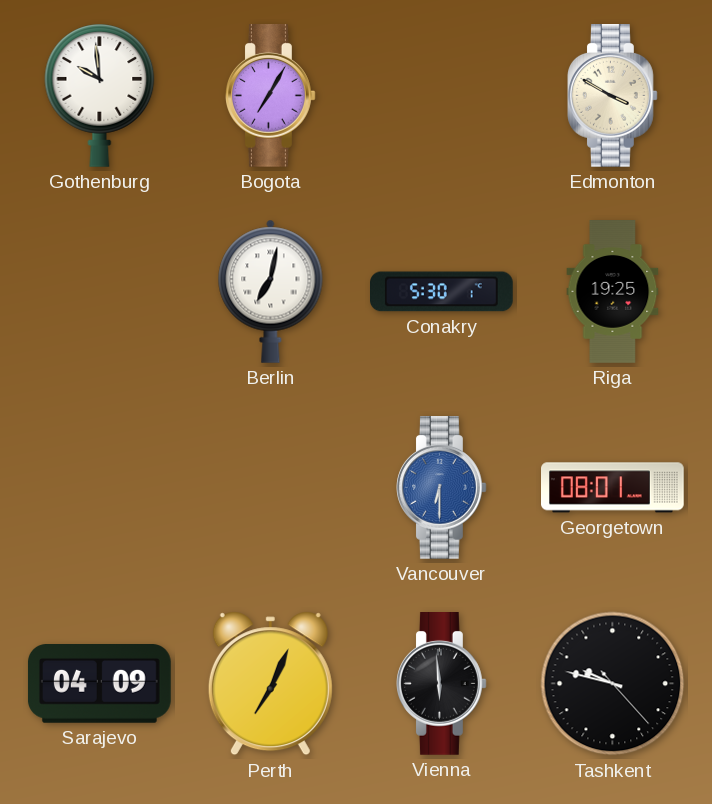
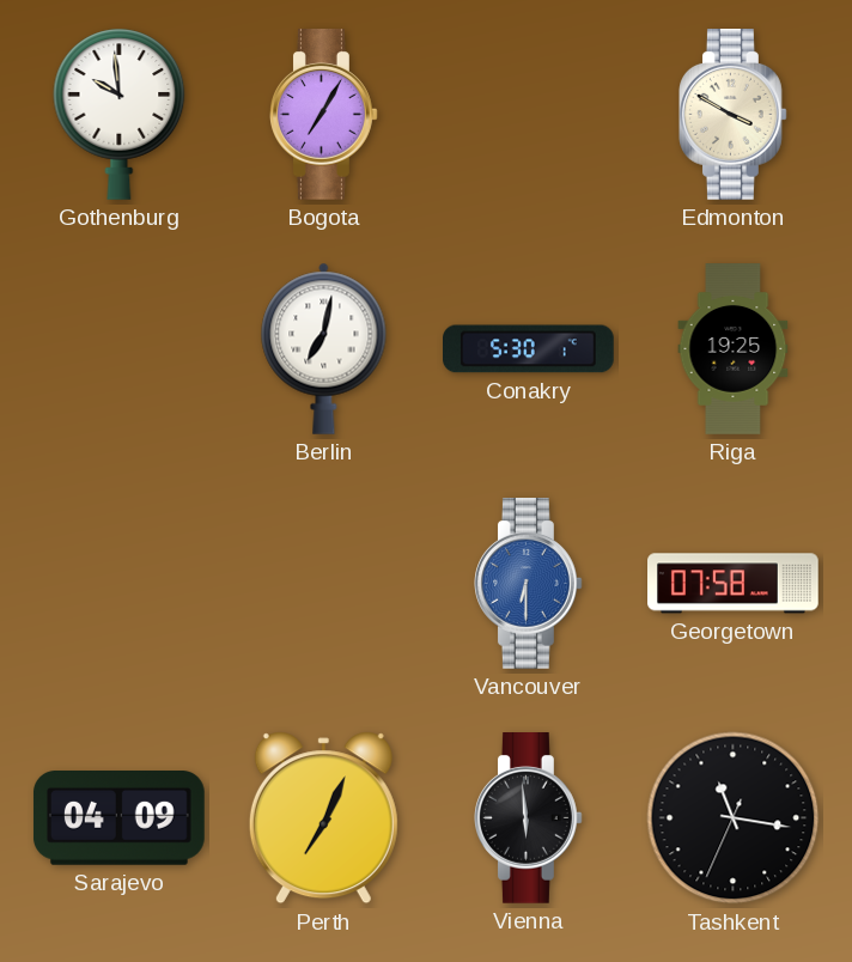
Georgetown: 08:01 -> 07:58
Tashkent: 9:47 -> 11:16
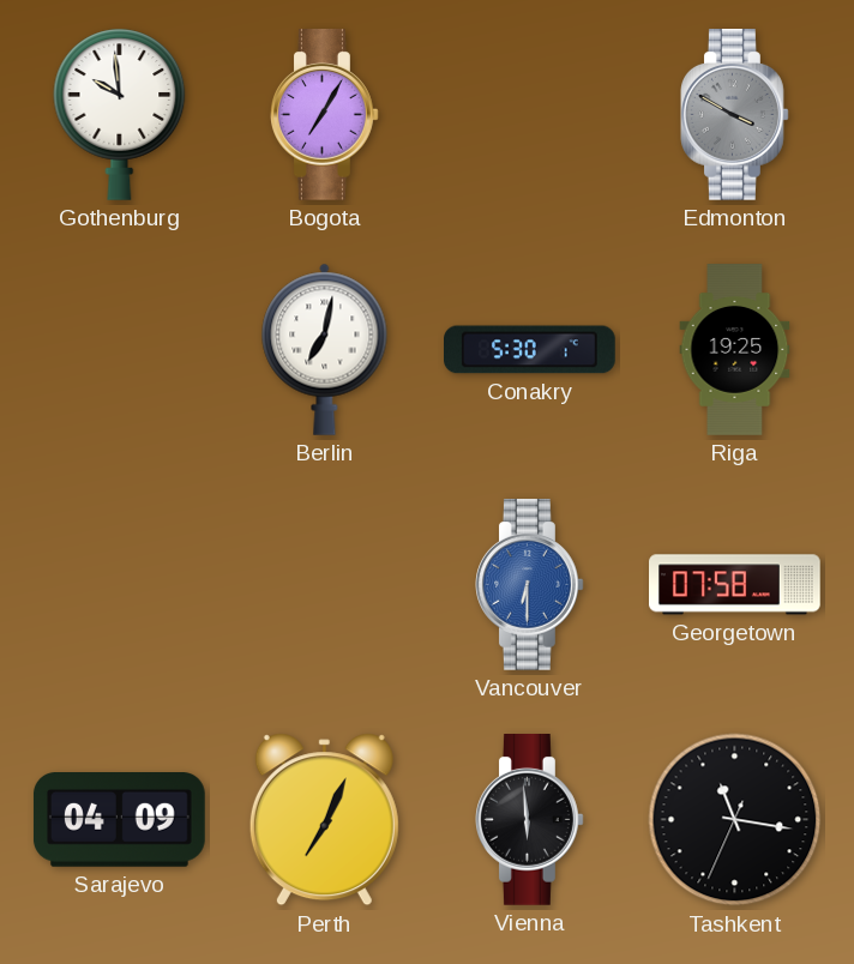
Edmonton dial: cream -> grey
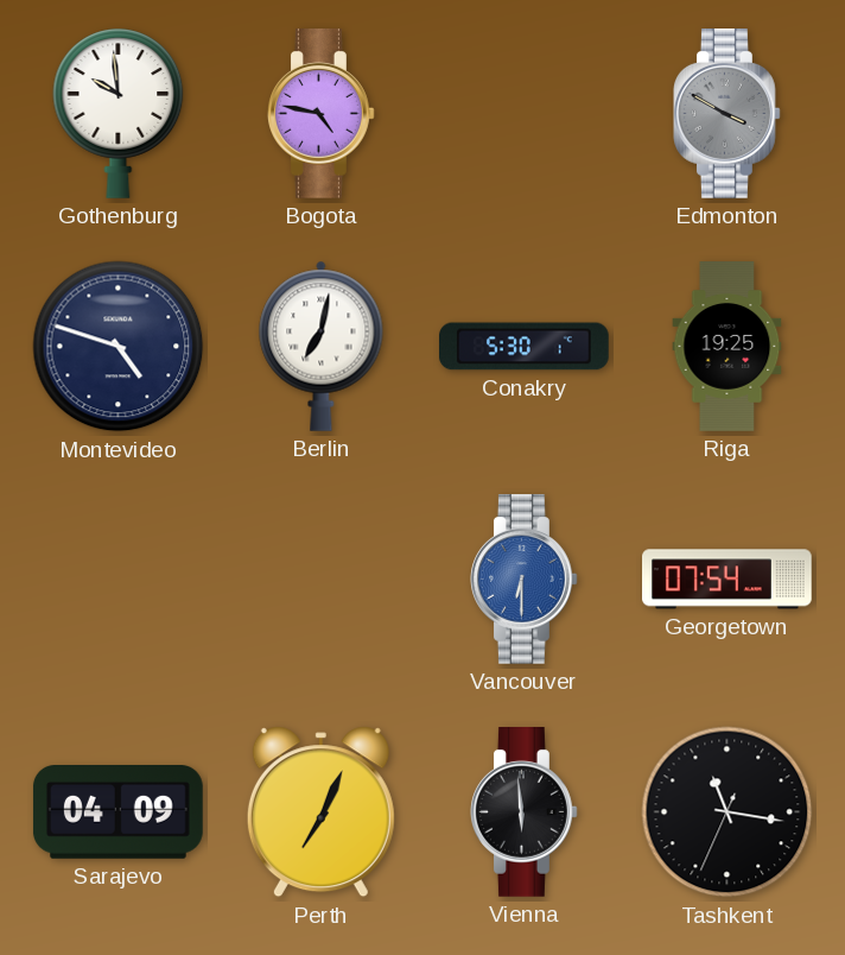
Bogota: 7:05 -> 4:47
Montevideo: none -> 4:48
Georgetown: 07:58 -> 07:54
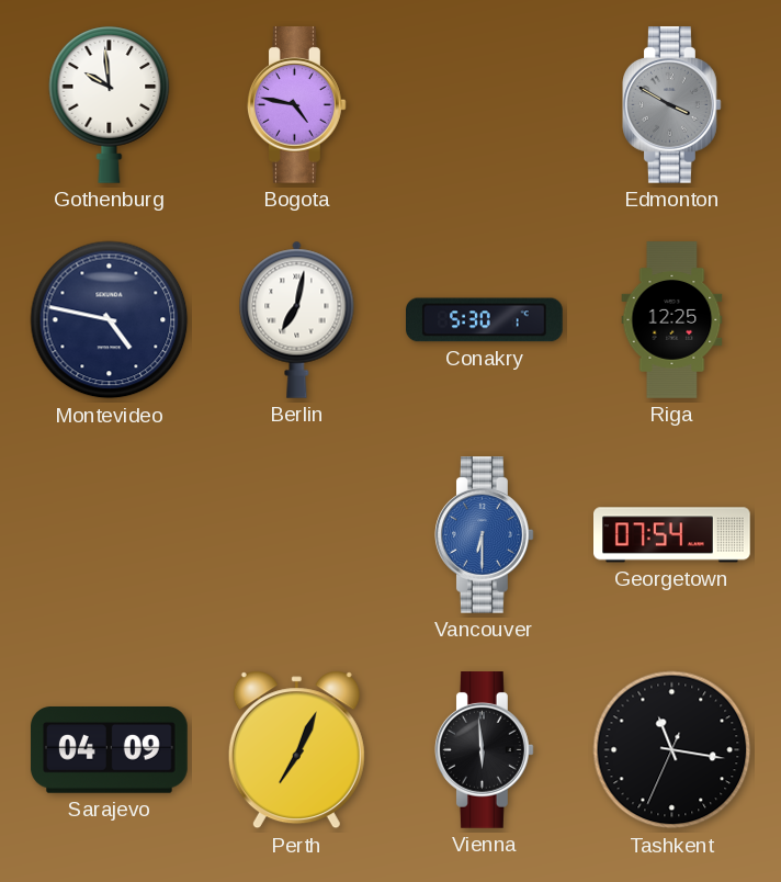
Montevideo: 4:48 -> 4:47
Riga: 19:25 -> 12:25
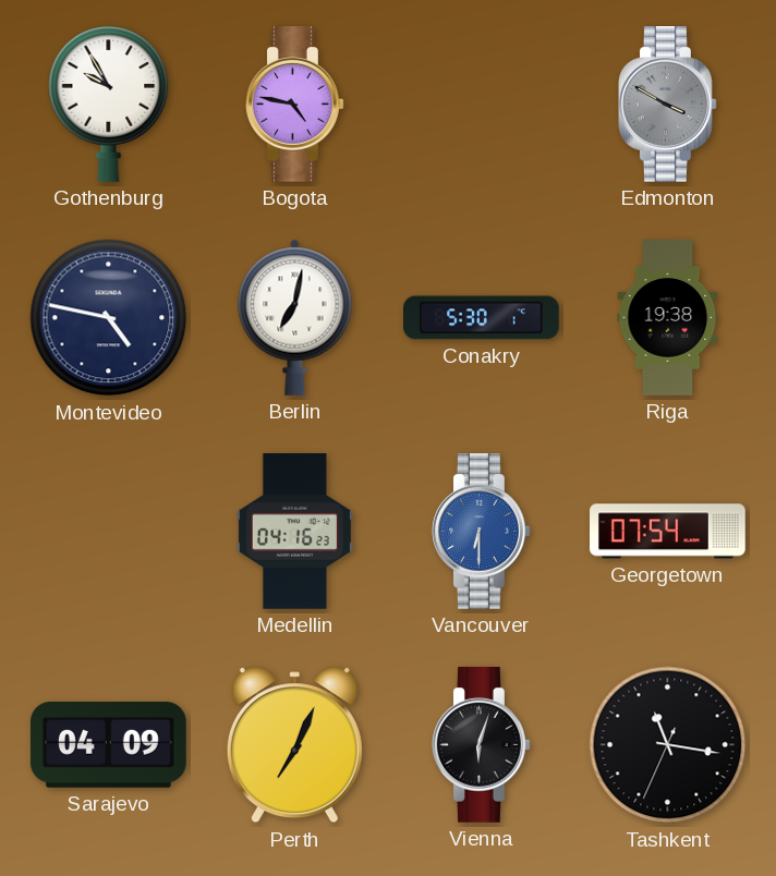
Gothenburg: 9:59 -> 9:55
Riga: 12:25 -> 19:38
Medellin: none -> 04:16
Vienna: 5:59 -> 6:03
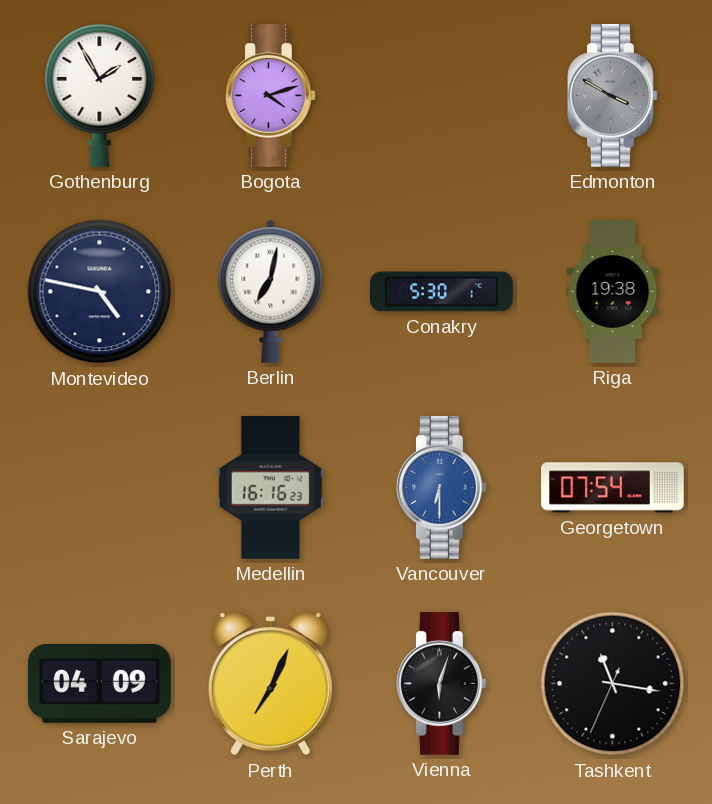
Gothenburg: 9:55 -> 1:55
Bogota: 4:47 -> 4:12
Medellin: 04:16 -> 16:16
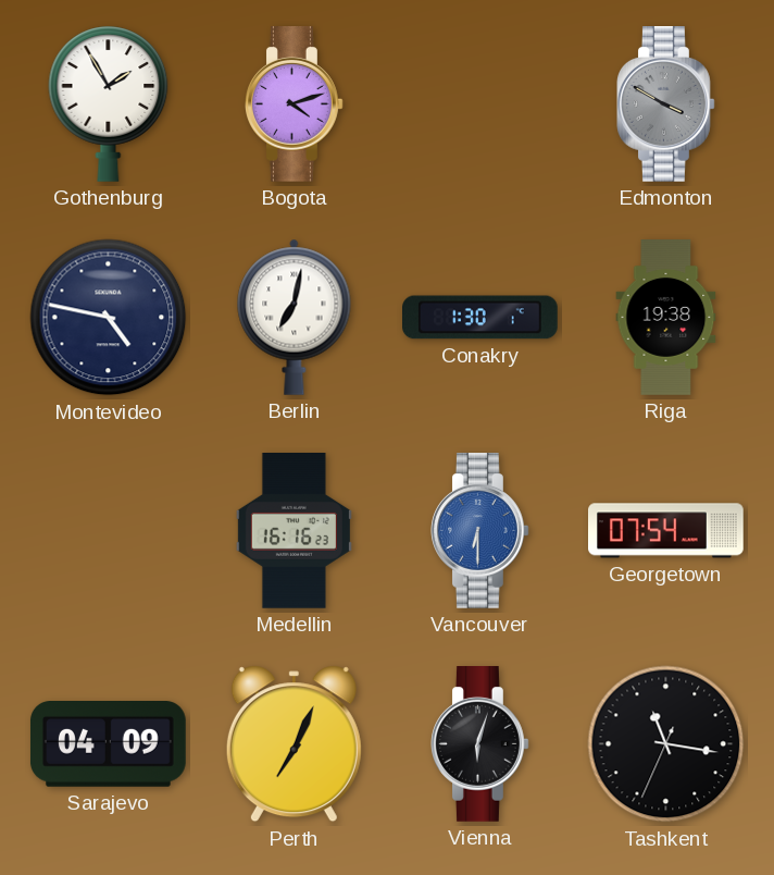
Conakry: 5:30 -> 1:30
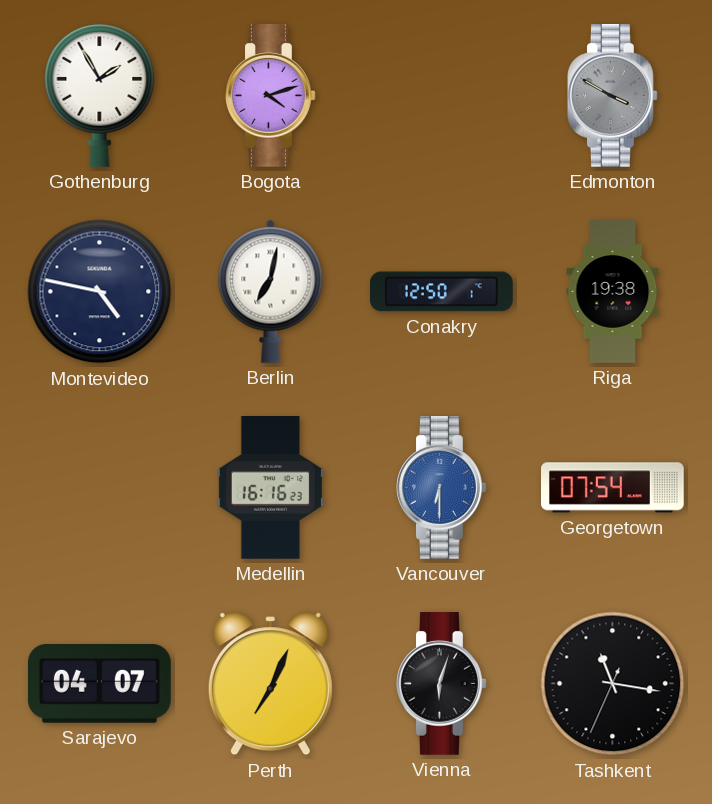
Conakry: 1:30 -> 12:50
Sarajevo: 04:09 -> 04:07
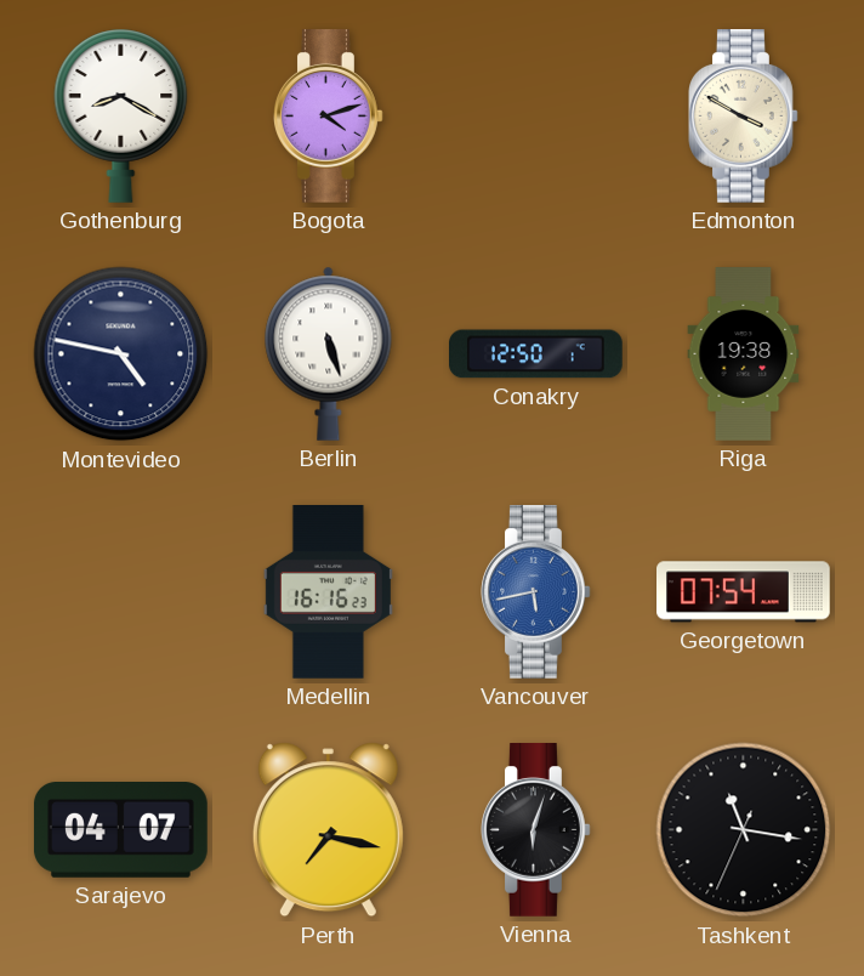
Gothenburg: 1:55 -> 8:20
Edmonton dial: grey -> cream
Berlin: 7:02 -> 5:27
Vancouver: 6:30 -> 5:43
Perth: 7:04 -> 7:17
